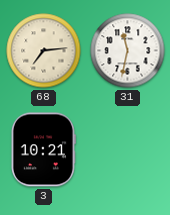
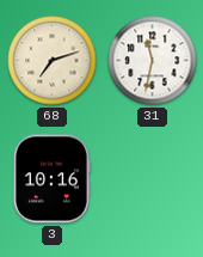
68: 7:14 -> 7:12
3: 10:21 -> 10:16
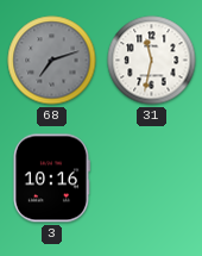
68 dial: cream -> grey
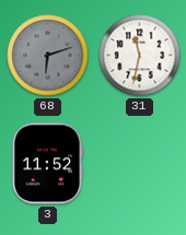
68: 7:12 -> 6:12
3: 10:16 -> 11:52
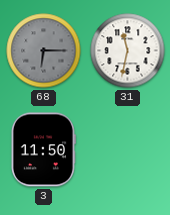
68: 6:12 -> 6:15
3: 11:52 -> 11:50
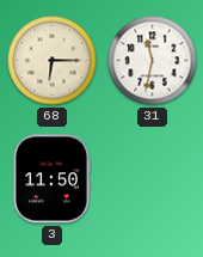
68 dial: grey -> cream
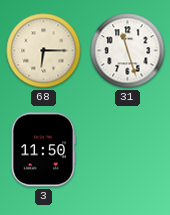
31: 11:32 -> 11:27
